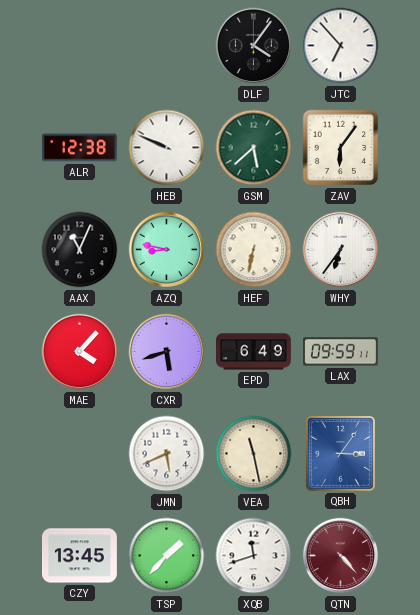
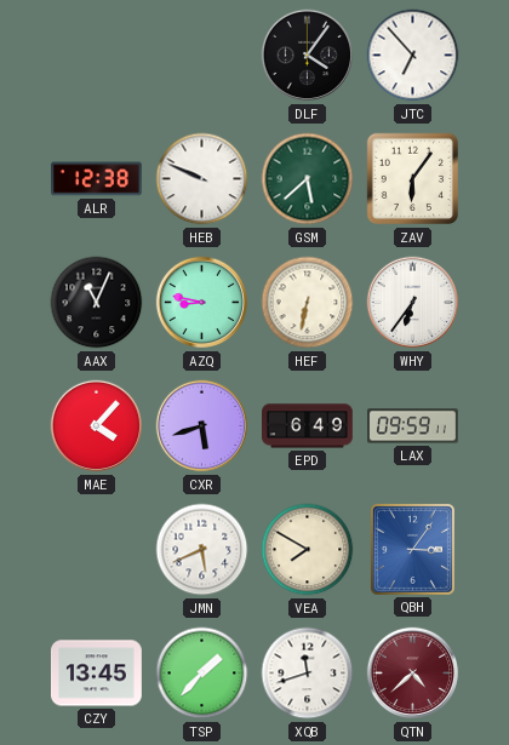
VEA: 11:28 -> 7:50
QTN: 4:23 -> 4:38
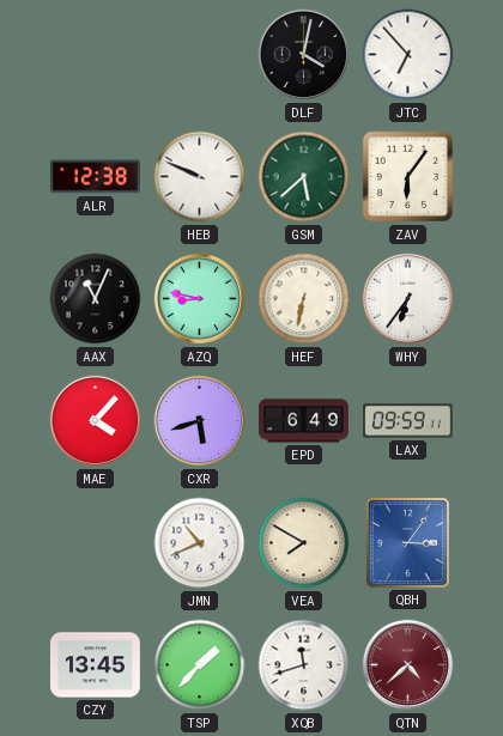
DLF: 4:06 -> 4:02
JMN: 5:41 -> 10:41
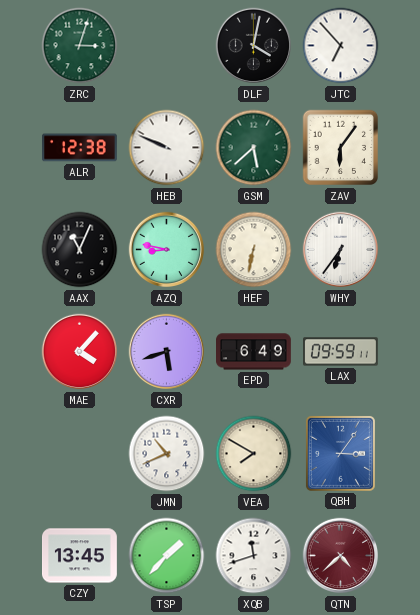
ZRC: none -> 3:03
